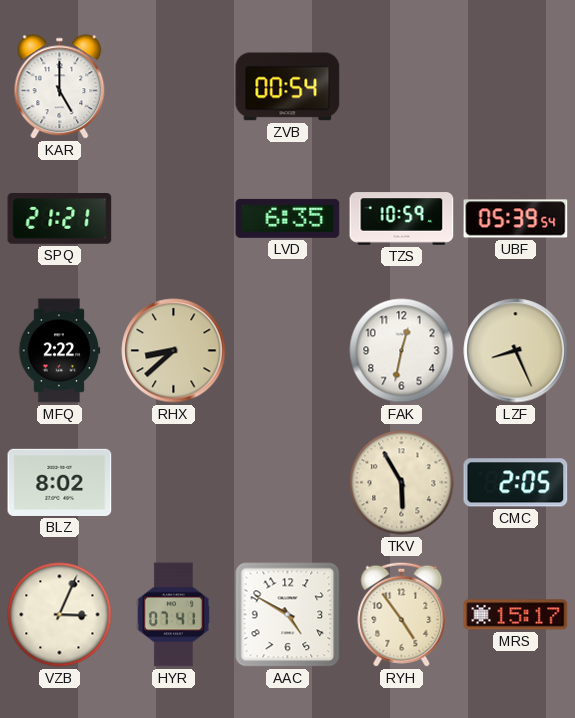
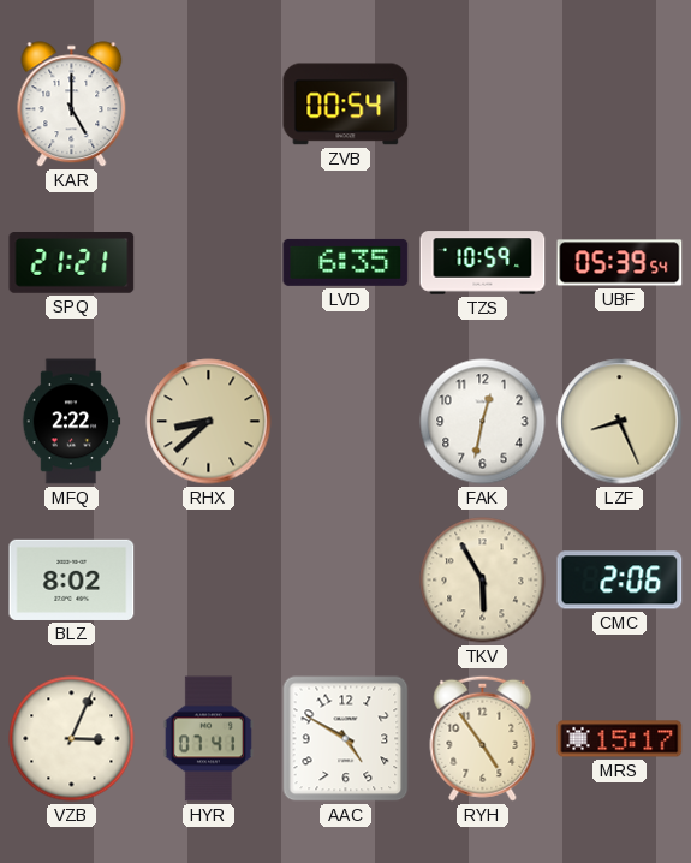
CMC: 2:05 -> 2:06
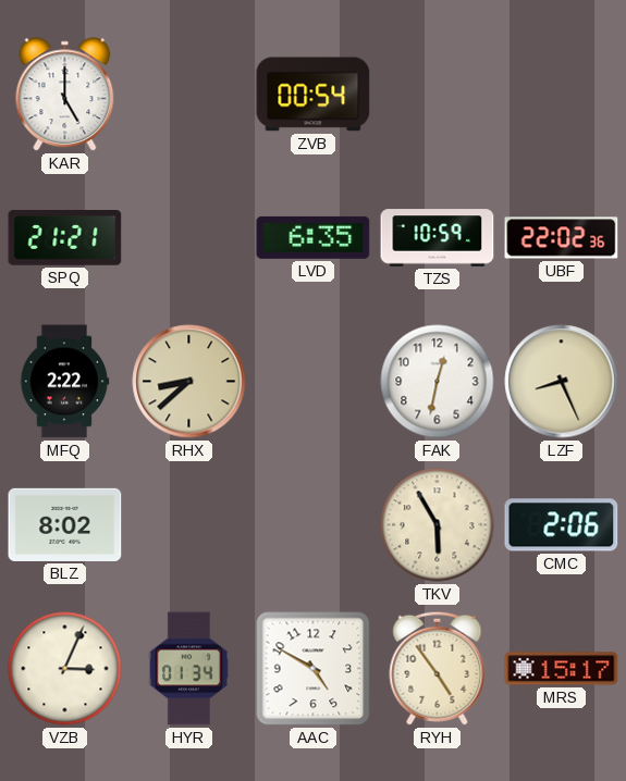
UBF: 05:39 -> 22:02
HYR: 07:41 -> 01:34
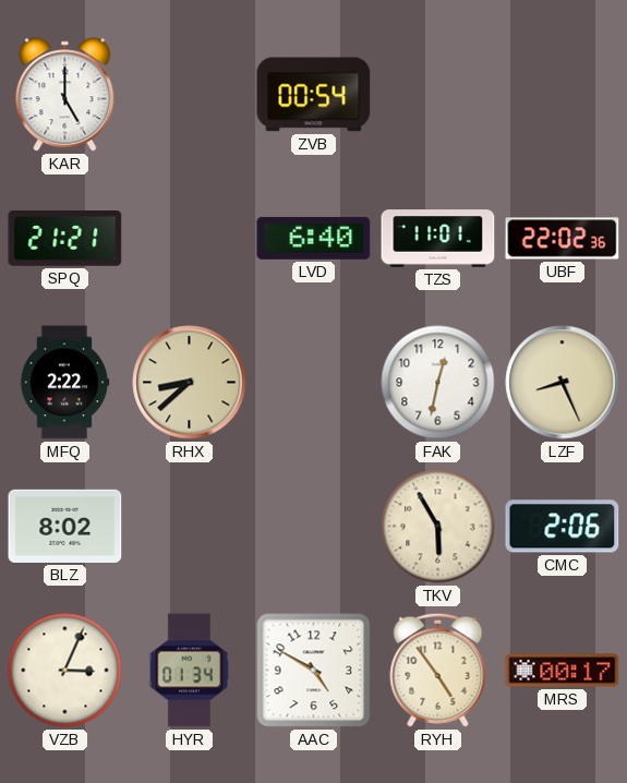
LVD: 6:35 -> 6:40
TZS: 10:59 -> 11:01
MRS: 15:17 -> 00:17
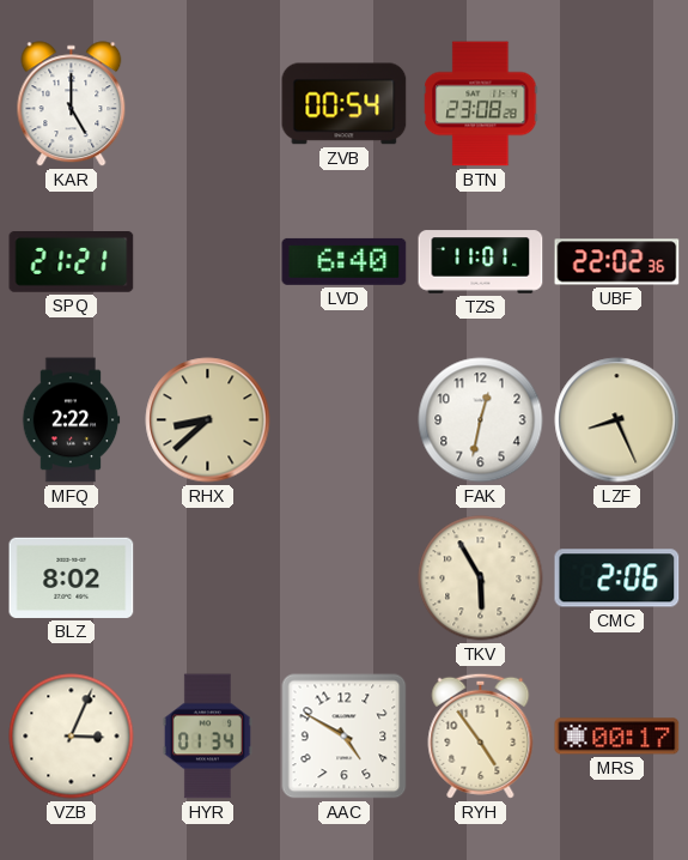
BTN: none -> 23:08
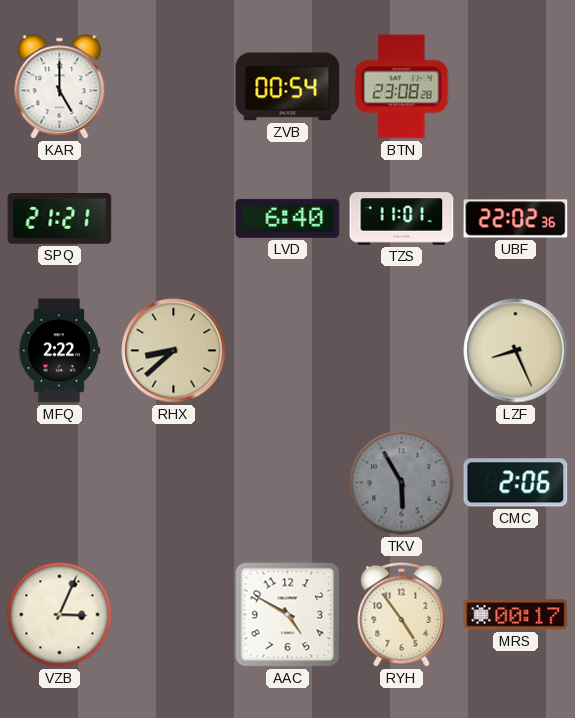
FAK: 12:32 -> none
BLZ: 8:02 -> none
TKV dial: cream -> grey
HYR: 01:34 -> none
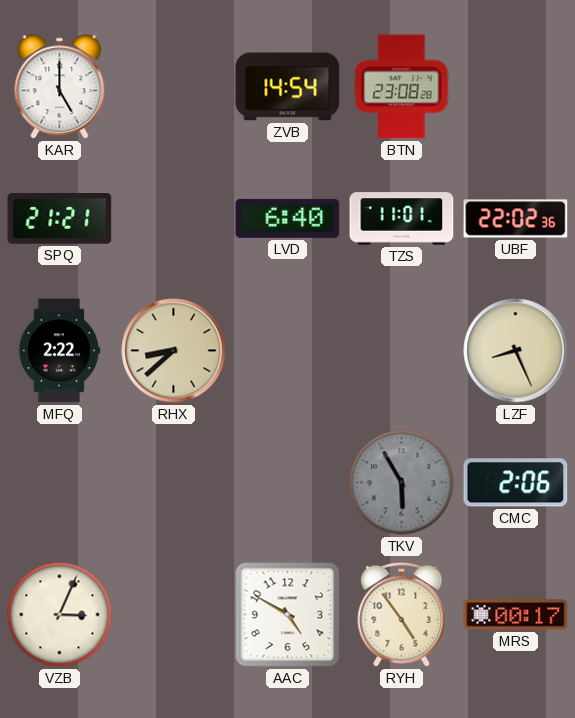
ZVB: 00:54 -> 14:54
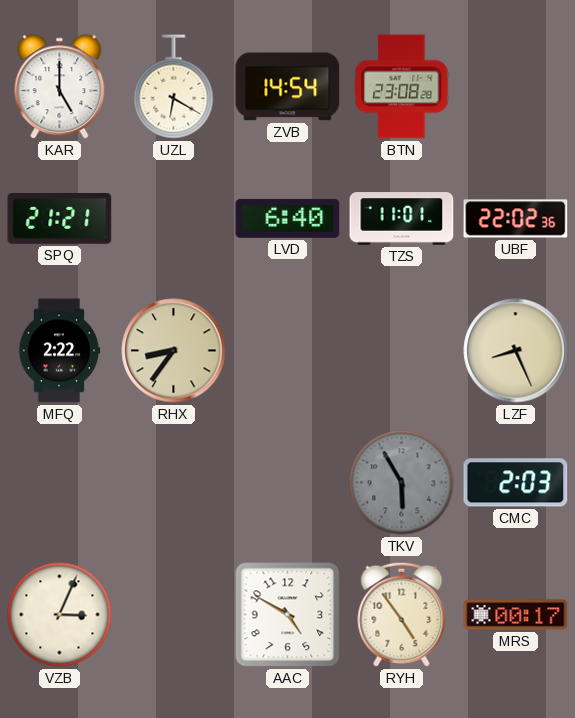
UZL: none -> 6:20
RHX: 8:38 -> 8:36
CMC: 2:06 -> 2:03
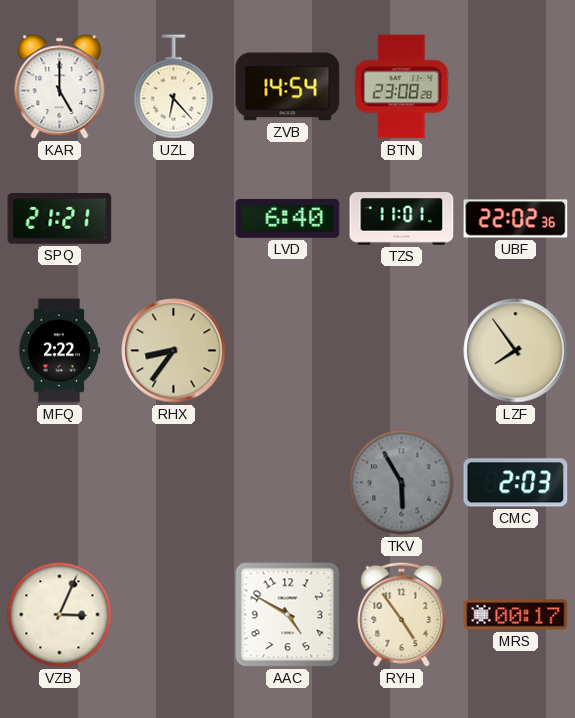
UZL: 6:20 -> 6:23
LZF: 8:26 -> 7:54
